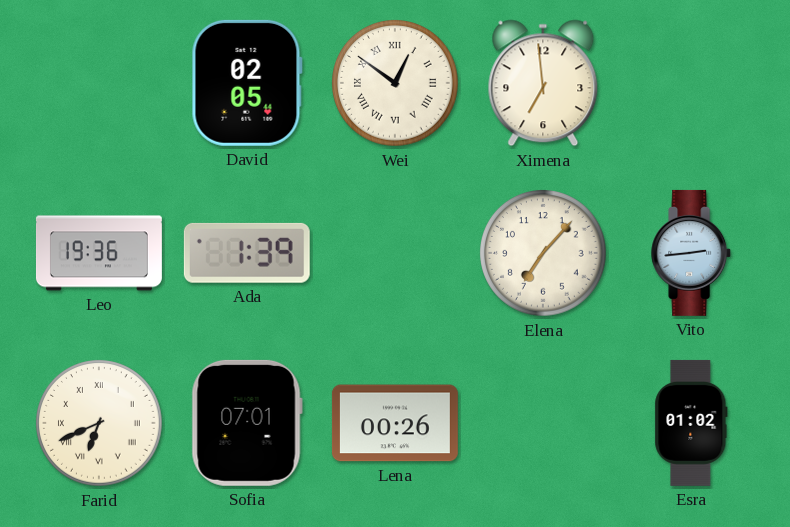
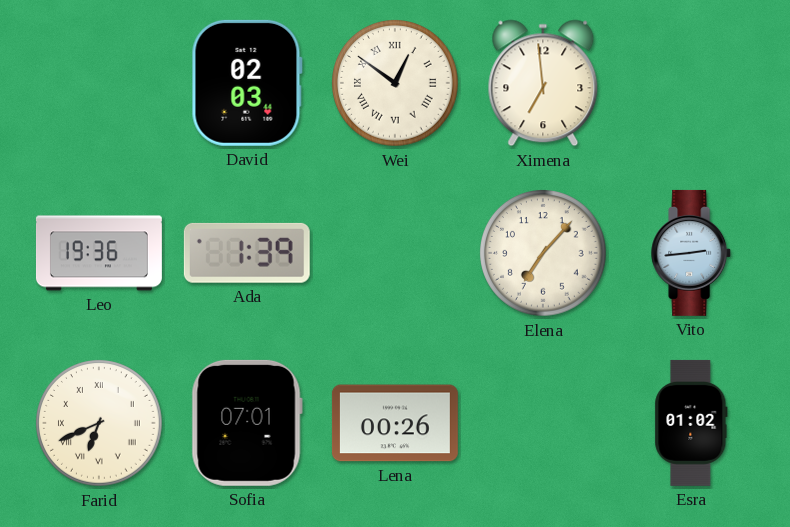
David: 02:05 -> 02:03
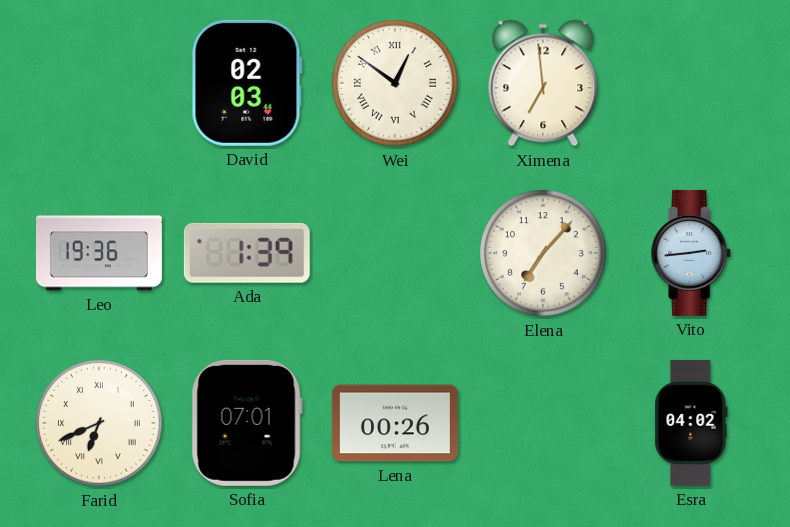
Esra: 01:02 -> 04:02
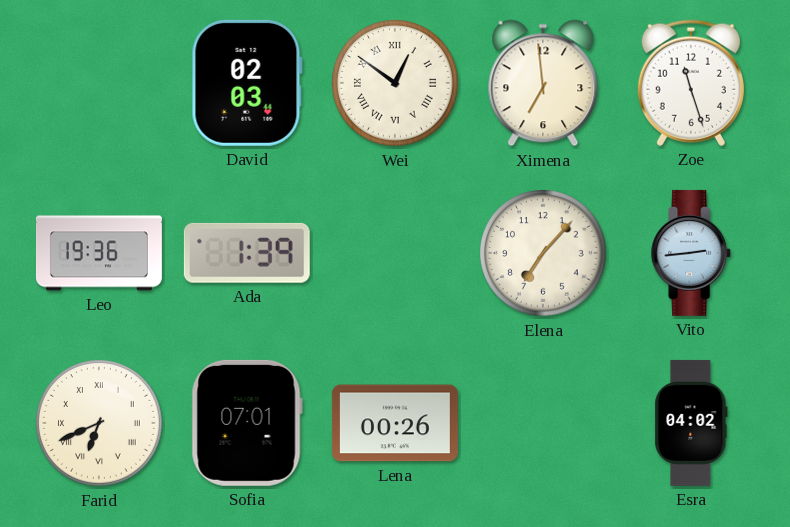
Zoe: none -> 11:27
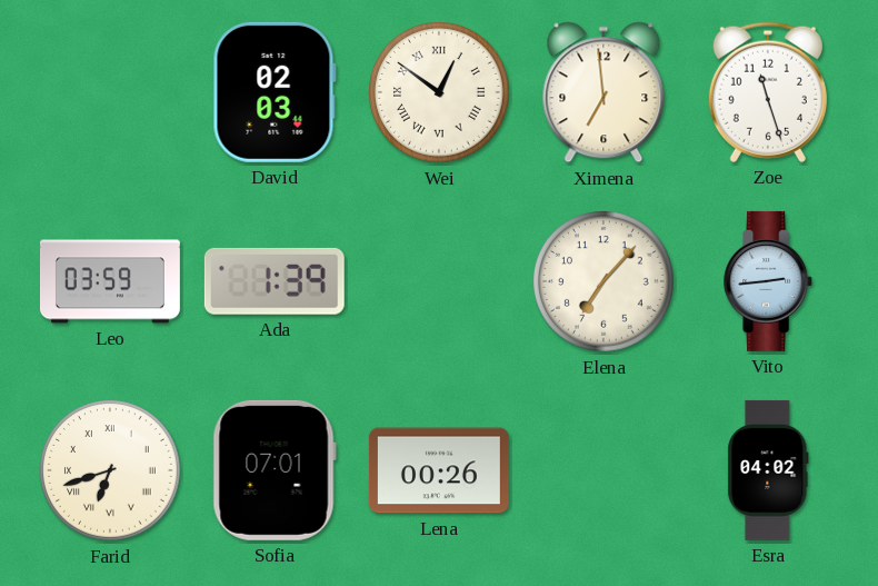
Leo: 19:36 -> 03:59
Farid: 6:41 -> 6:42
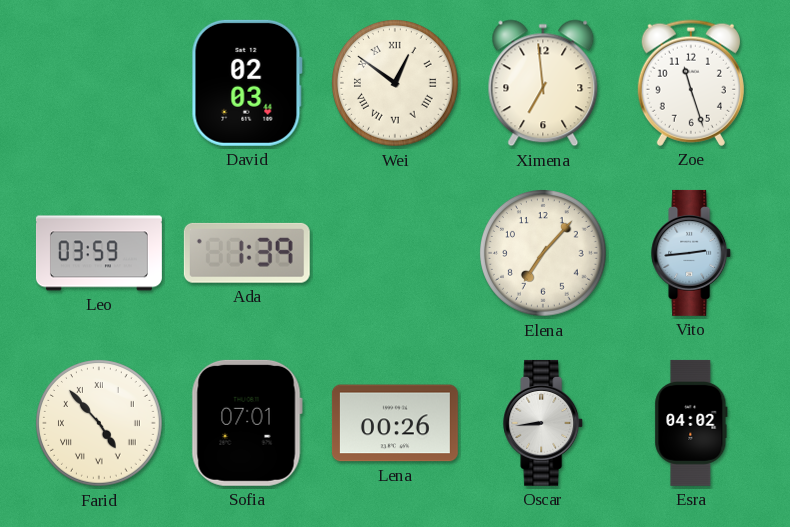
Farid: 6:42 -> 4:53
Oscar: none -> 8:44
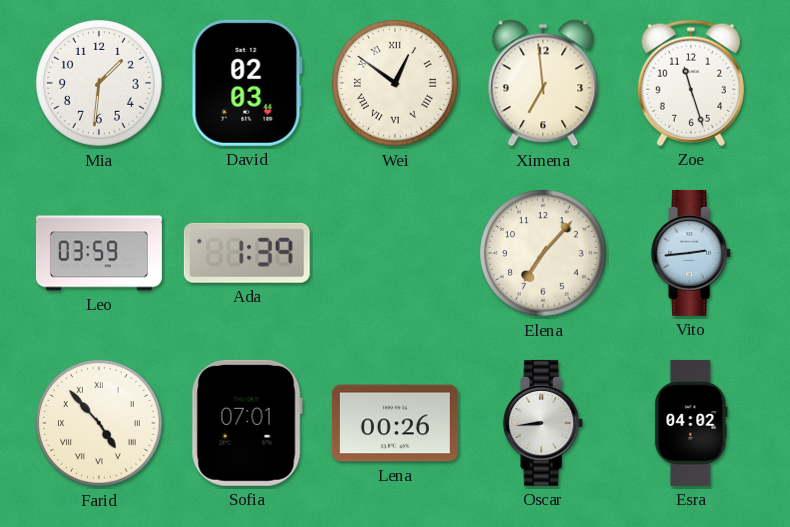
Mia: none -> 1:31
